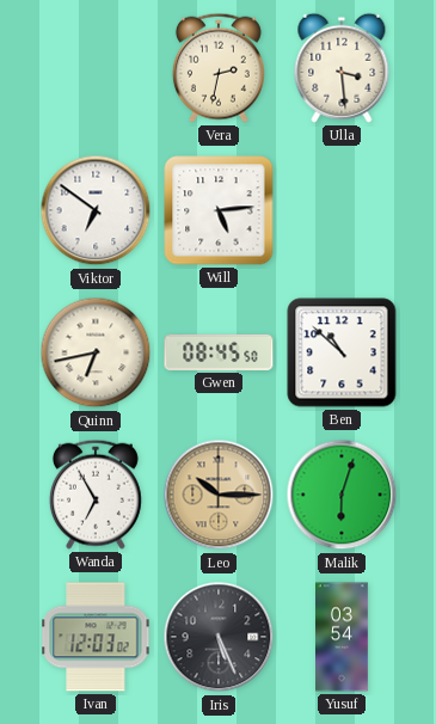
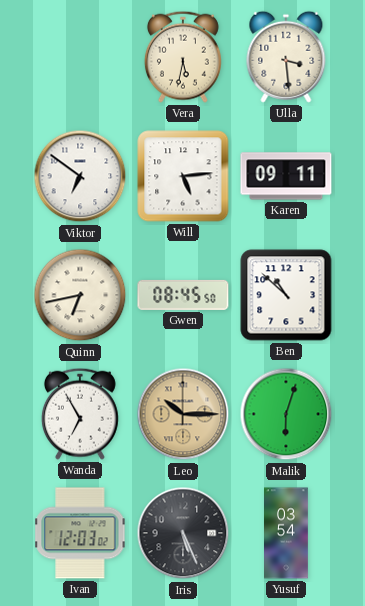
Vera: 2:32 -> 5:32
Karen: none -> 09:11
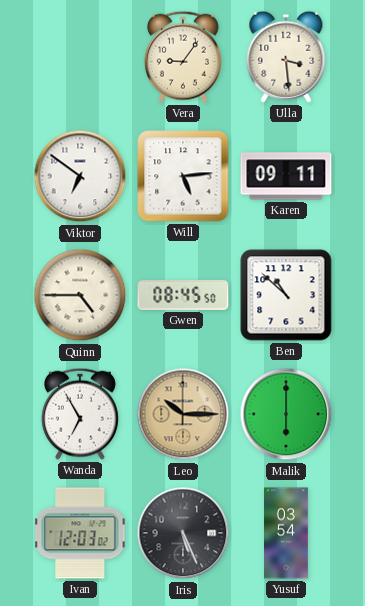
Vera: 5:32 -> 9:06
Quinn: 6:43 -> 4:45
Malik: 6:03 -> 6:00
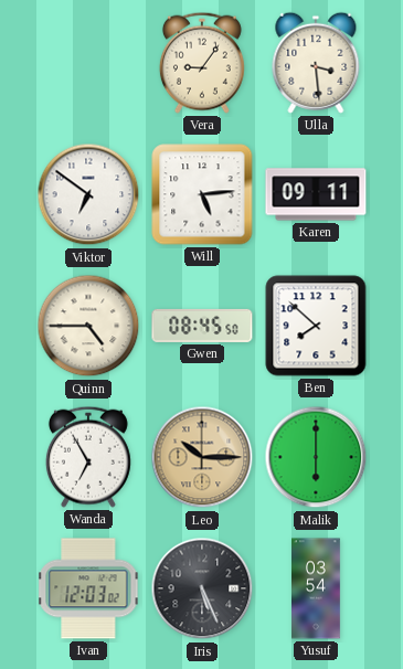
Ben: 10:52 -> 7:52
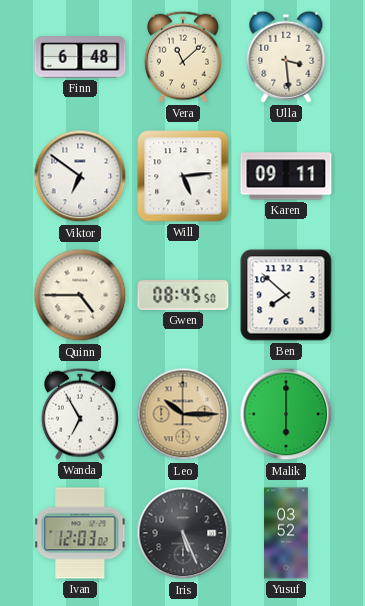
Finn: none -> 6:48
Vera: 9:06 -> 11:08
Yusuf: 03:54 -> 03:52
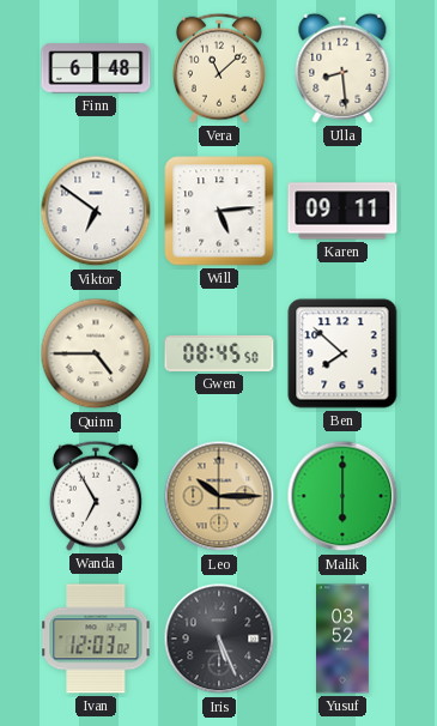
Ulla: 3:29 -> 8:29
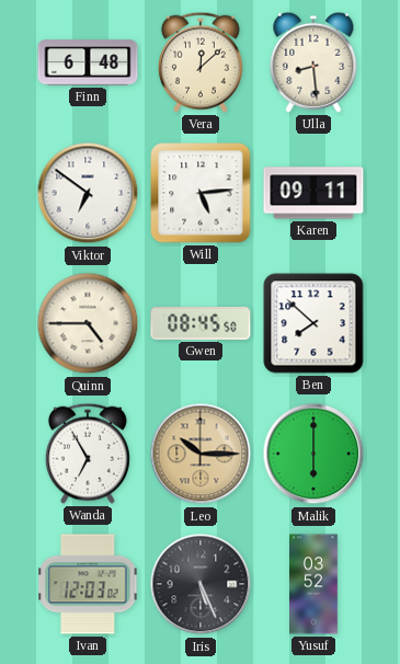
Vera: 11:08 -> 12:08
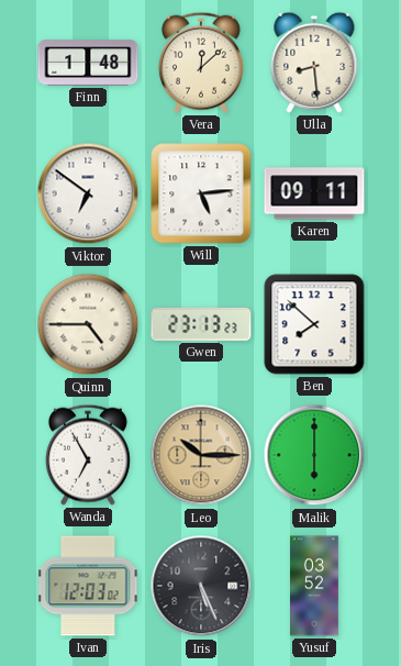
Finn: 6:48 -> 1:48
Gwen: 08:45 -> 23:13
